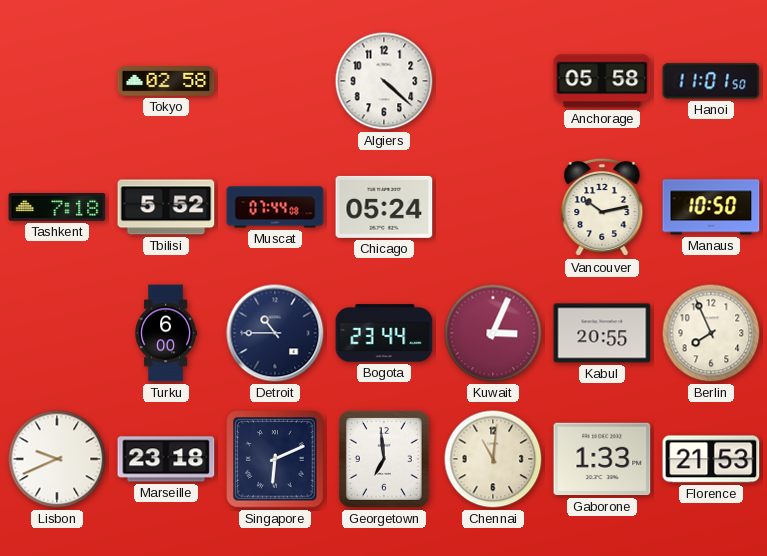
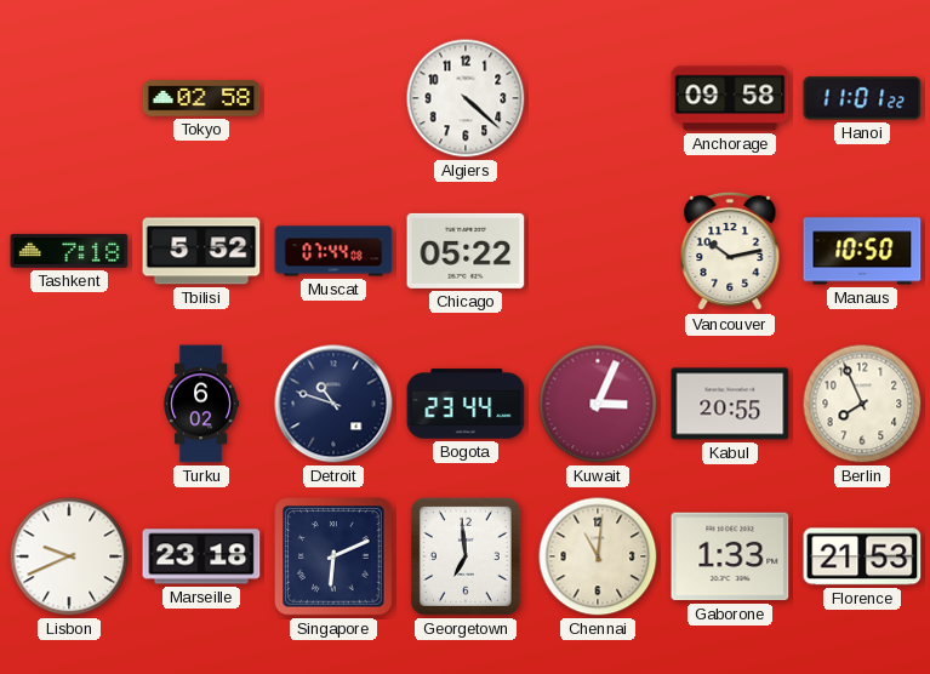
Anchorage: 05:58 -> 09:58
Hanoi: 11:01:50 -> 11:01:22
Chicago: 05:24 -> 05:22
Turku: 6:00 -> 6:02
Detroit: 10:45 -> 10:48
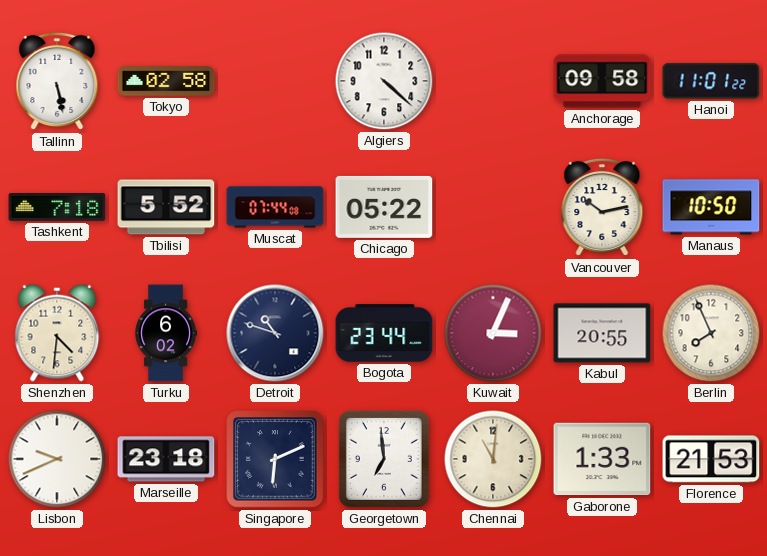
Tallinn: none -> 5:28
Shenzhen: none -> 4:31
